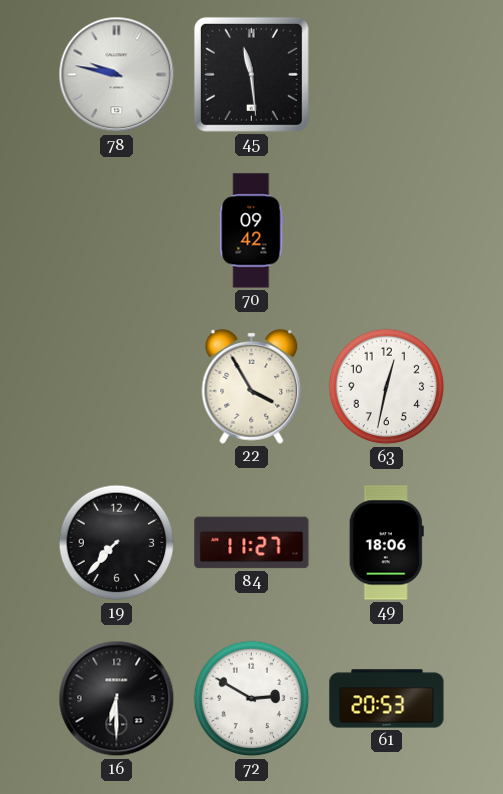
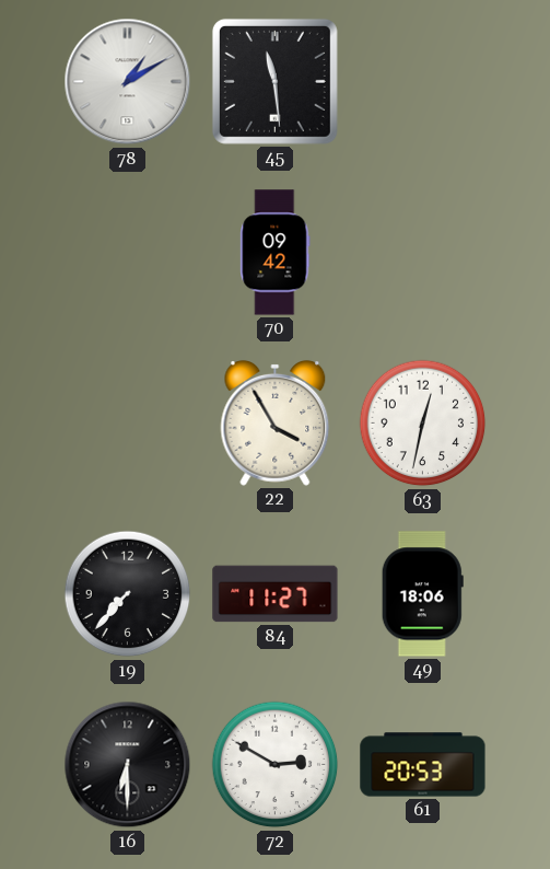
78: 9:47 -> 1:10
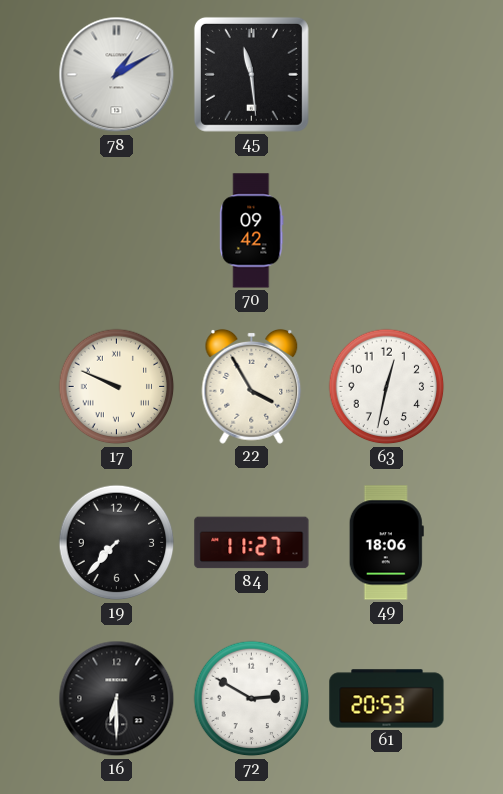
17: none -> 9:49
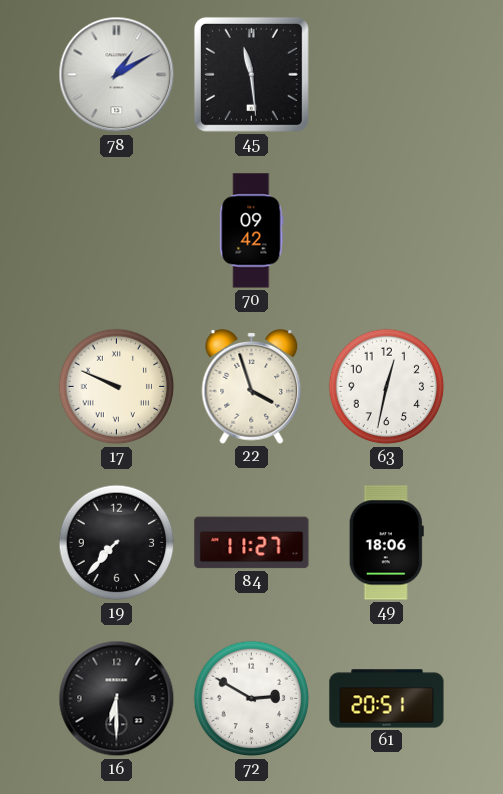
22: 3:55 -> 3:57
61: 20:53 -> 20:51
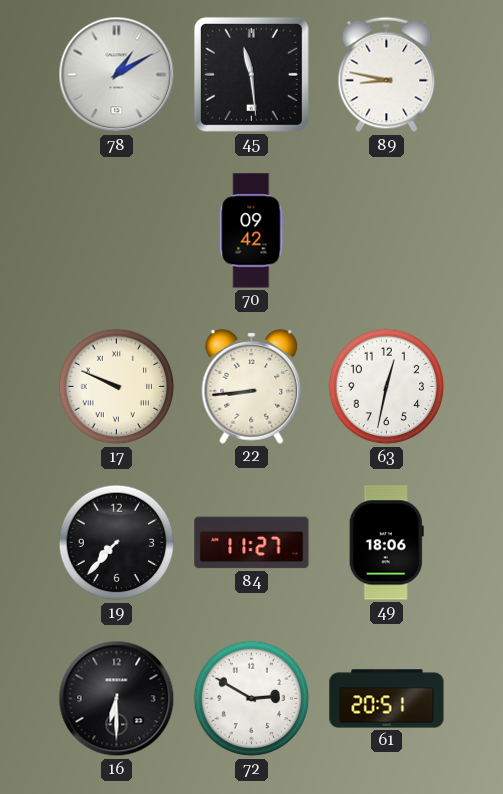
89: none -> 8:47
22: 3:57 -> 8:44
